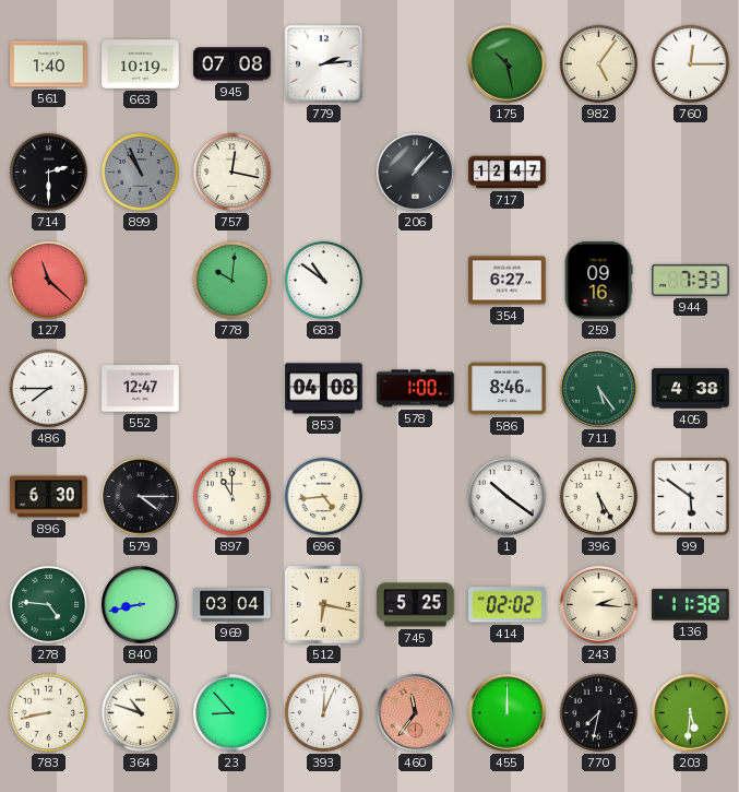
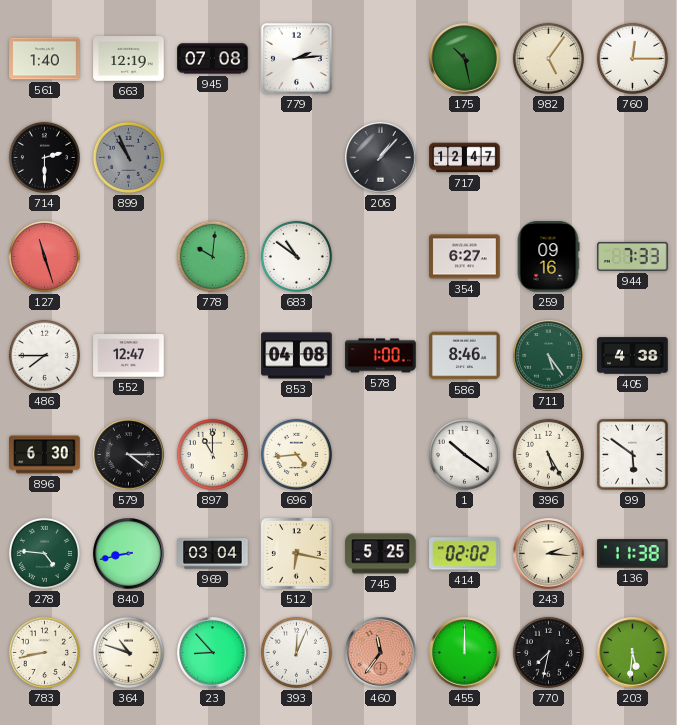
663: 10:19 -> 12:19
757: 12:17 -> none
127: 11:22 -> 11:27
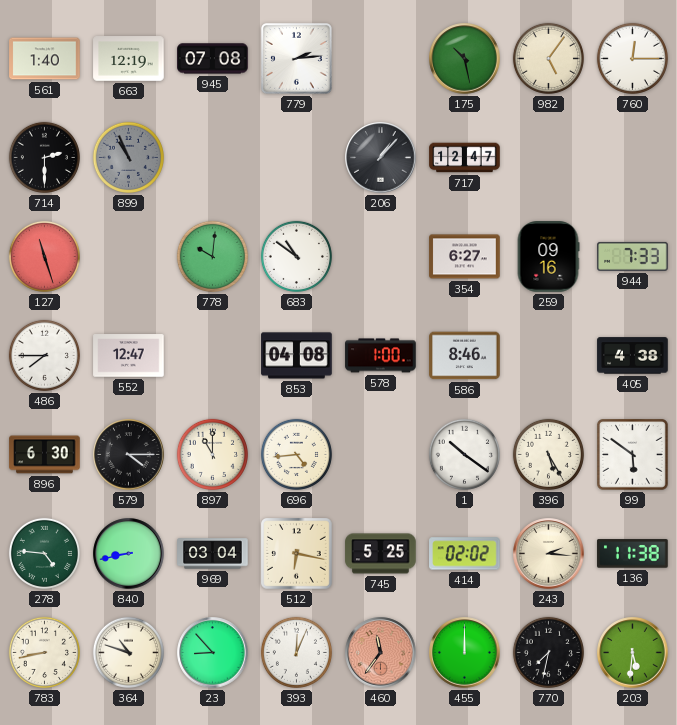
711: 5:24 -> none
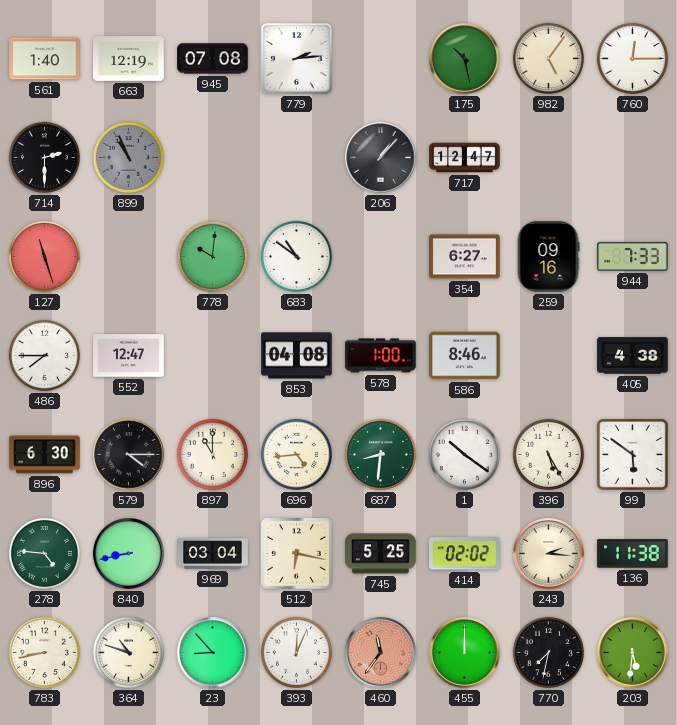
687: none -> 8:31
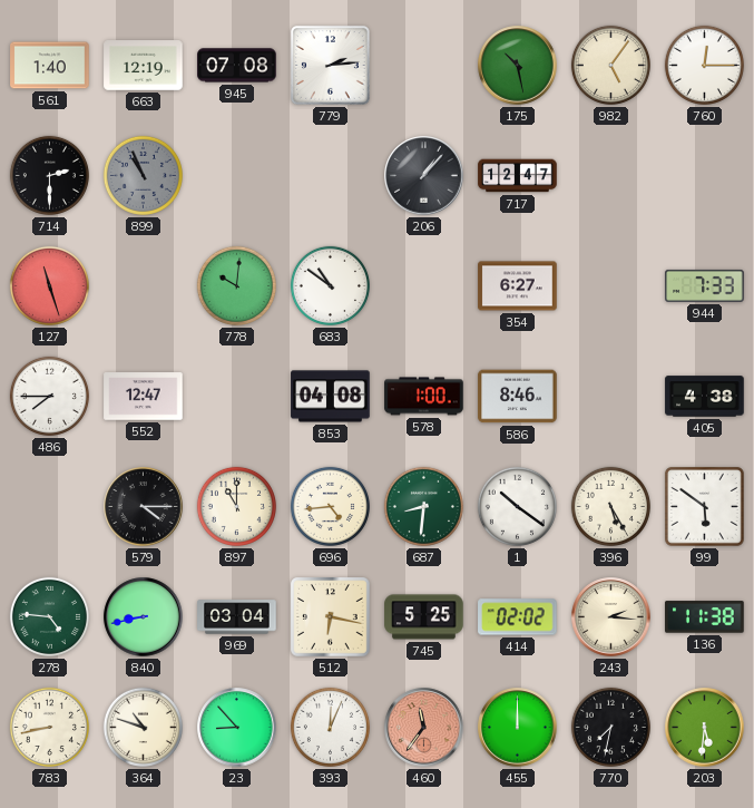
259: 09:16 -> none
896: 6:30 -> none
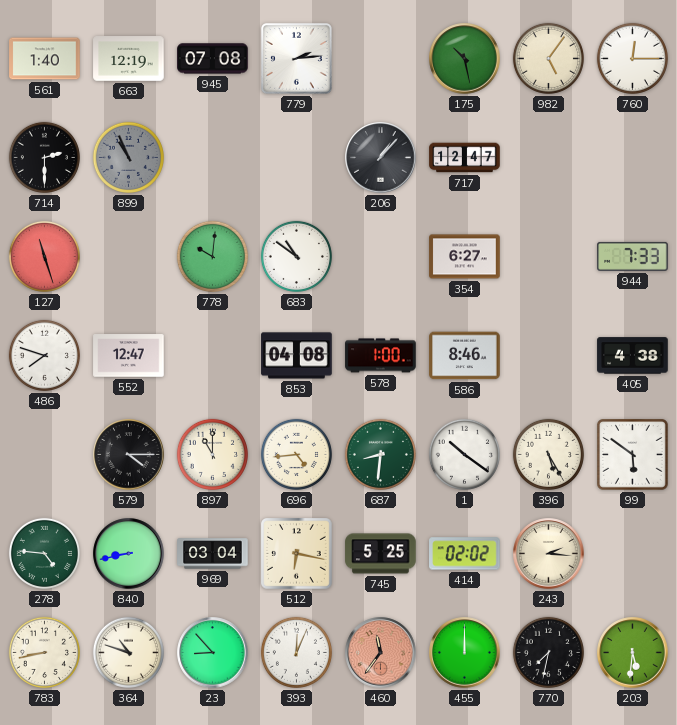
486: 7:45 -> 7:48
136: 11:38 -> none
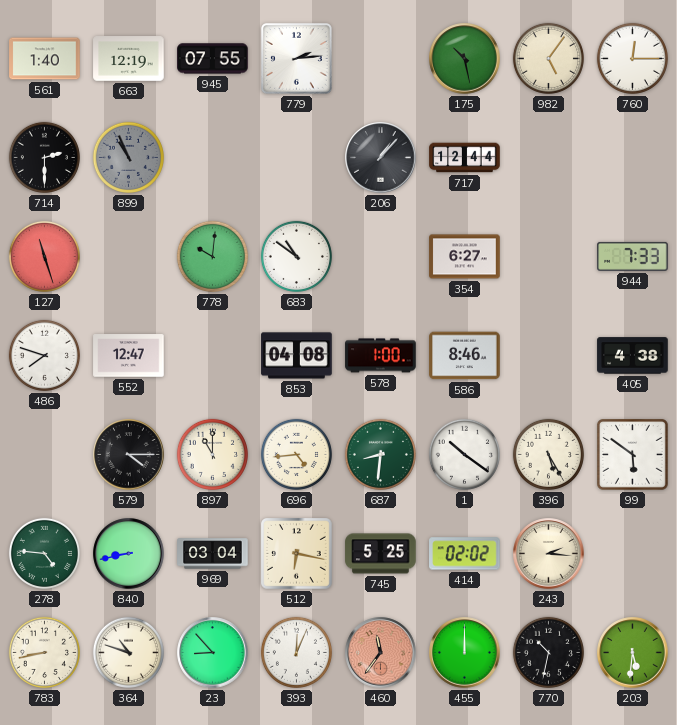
945: 07:08 -> 07:55
717: 12:47 -> 12:44
770: 7:32 -> 10:32
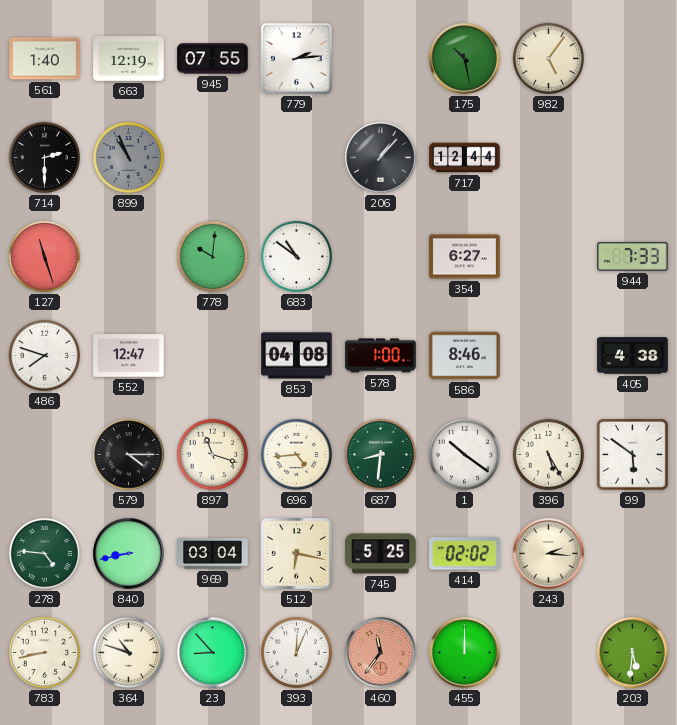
760: 12:15 -> none
897: 11:00 -> 11:18
770: 10:32 -> none
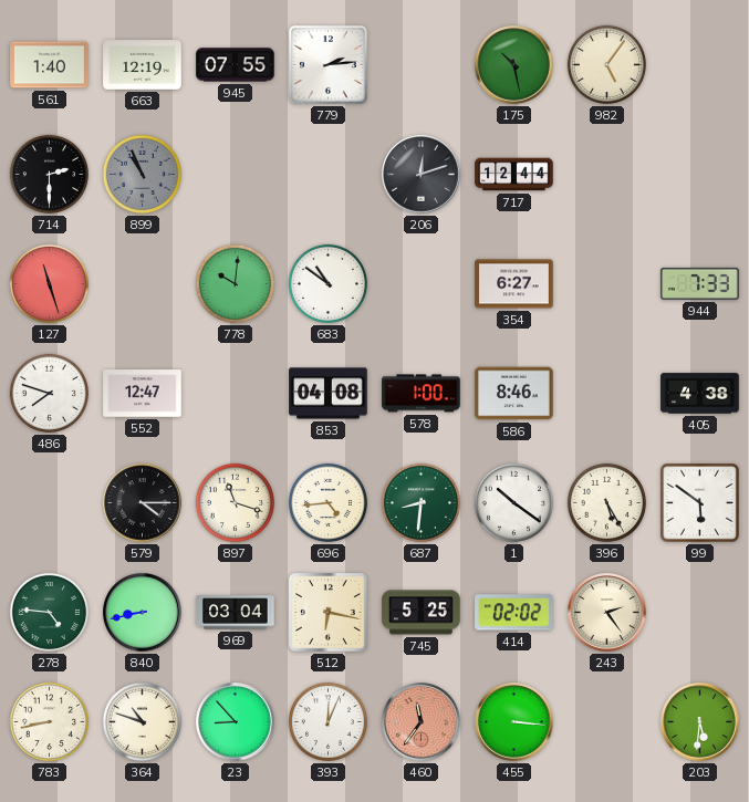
206: 1:07 -> 12:12
243: 2:16 -> 2:24
455: 12:00 -> 3:16
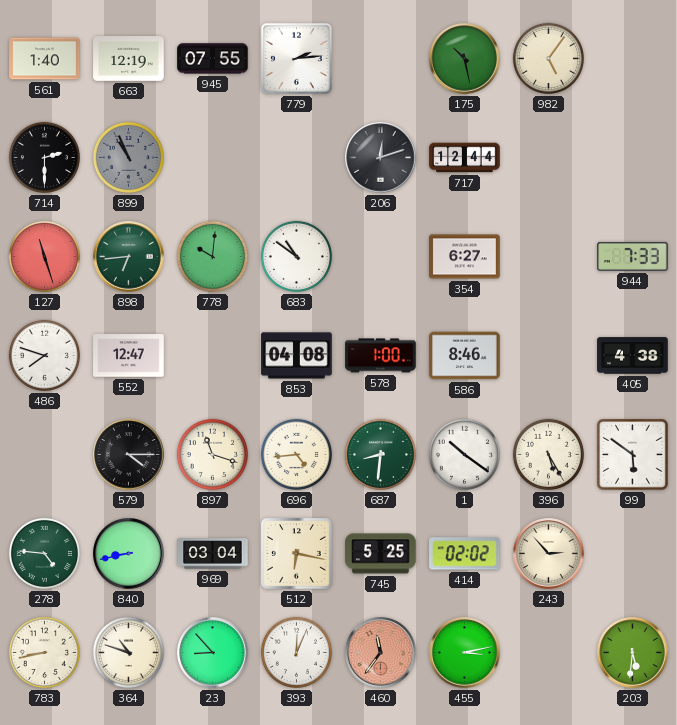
898: none -> 6:44
243: 2:24 -> 2:53
455: 3:16 -> 3:13
